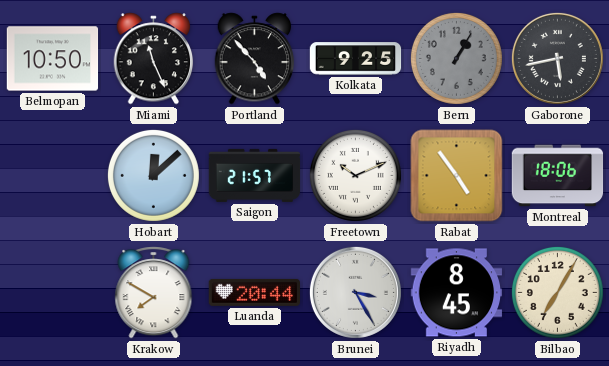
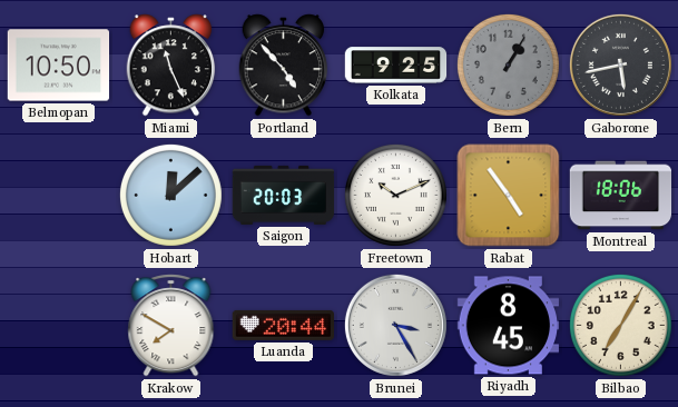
Saigon: 21:57 -> 20:03
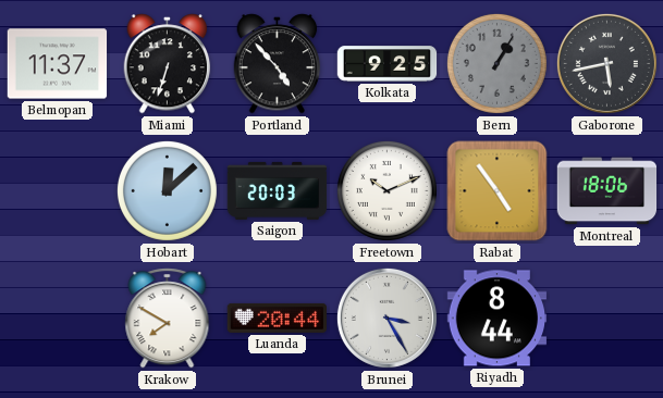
Belmopan: 10:50 -> 11:37
Miami: 11:26 -> 6:33
Riyadh: 8:45 -> 8:44
Bilbao: 7:05 -> none
